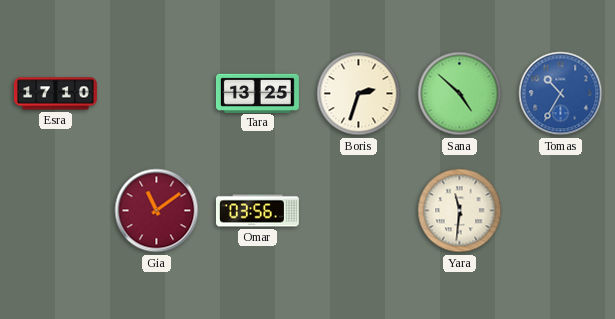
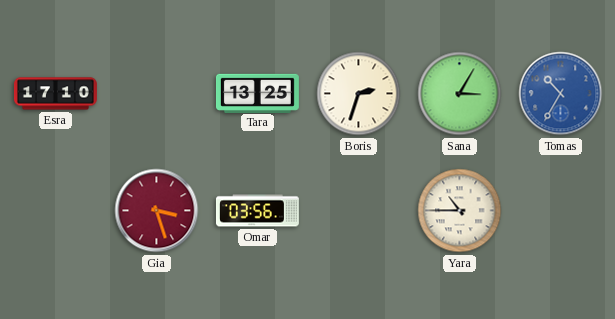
Sana: 4:52 -> 3:05
Gia: 11:09 -> 3:27
Yara: 11:31 -> 10:45
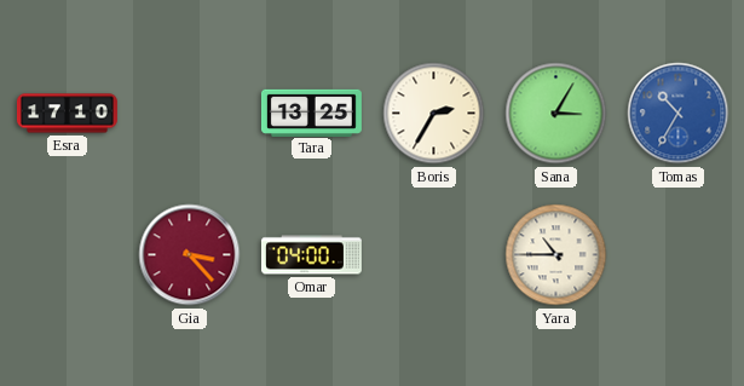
Boris: 2:33 -> 2:35
Gia: 3:27 -> 3:23
Omar: 03:56 -> 04:00
